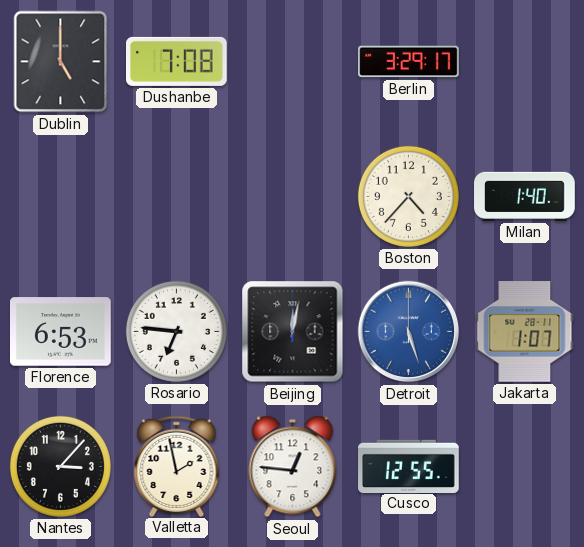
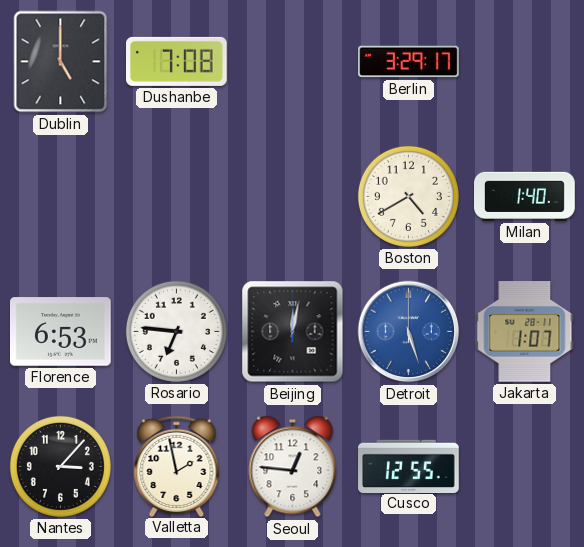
Boston: 4:37 -> 4:40
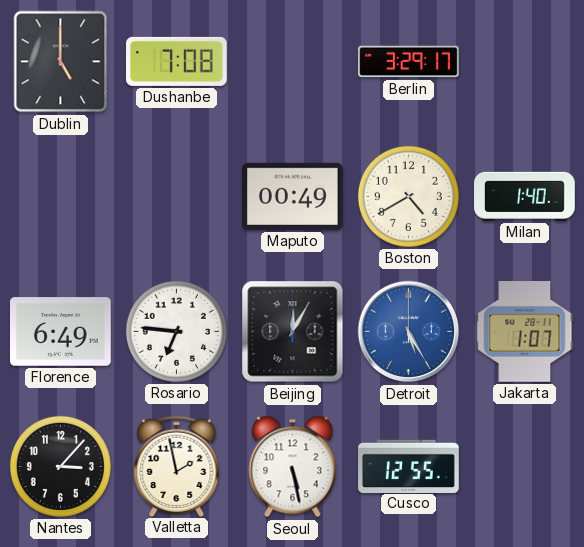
Maputo: none -> 00:49
Florence: 6:53 -> 6:49
Beijing: 12:02 -> 12:05
Detroit: 5:27 -> 5:25
Seoul: 12:46 -> 5:28
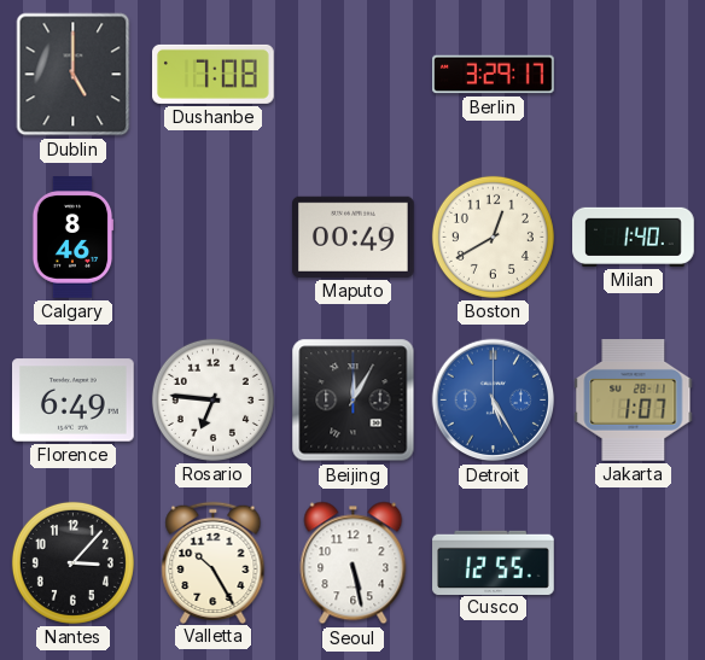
Calgary: none -> 8:46
Boston: 4:40 -> 12:40
Valletta: 1:58 -> 10:25
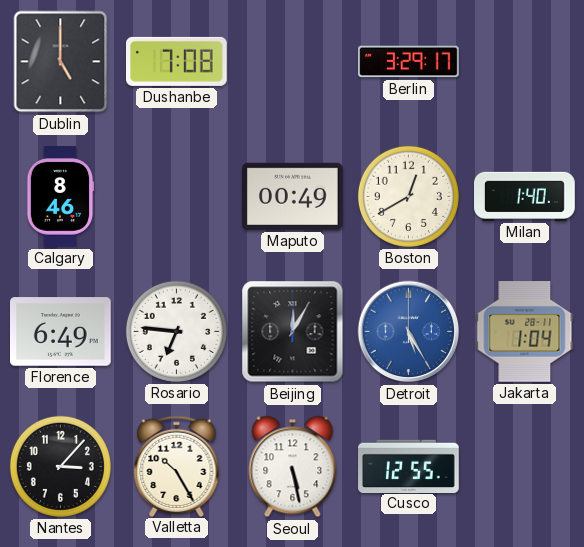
Jakarta: 1:07 -> 1:04
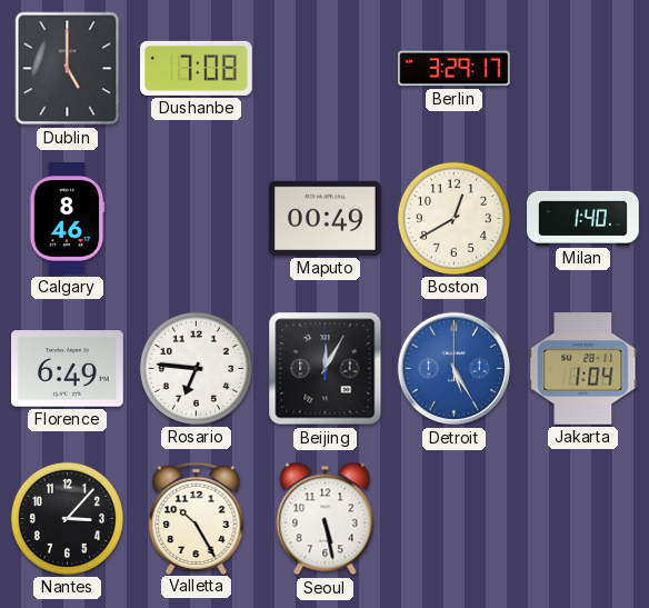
Cusco: 12:55 -> none
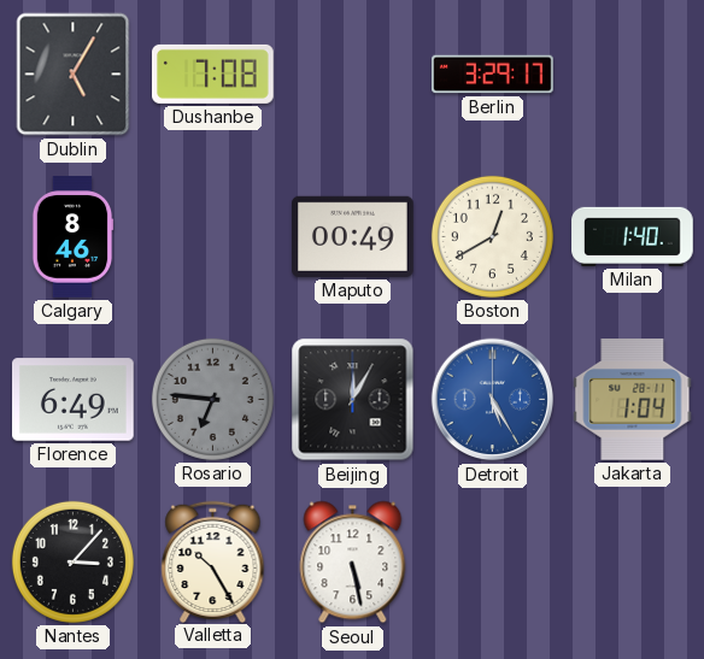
Dublin: 5:00 -> 5:05
Rosario dial: white -> grey
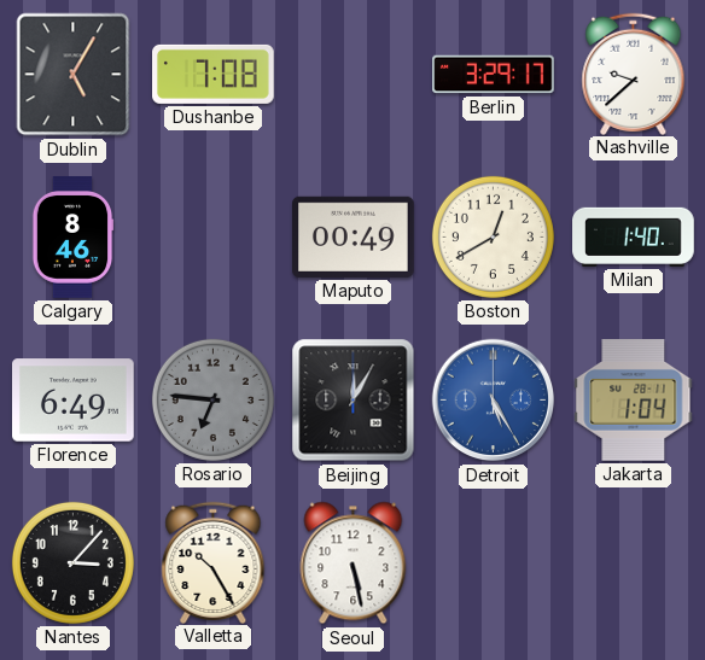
Nashville: none -> 9:38
